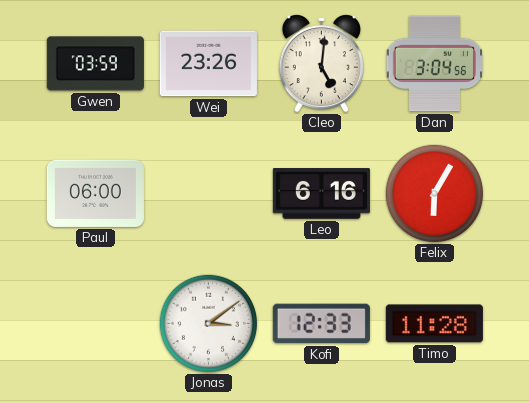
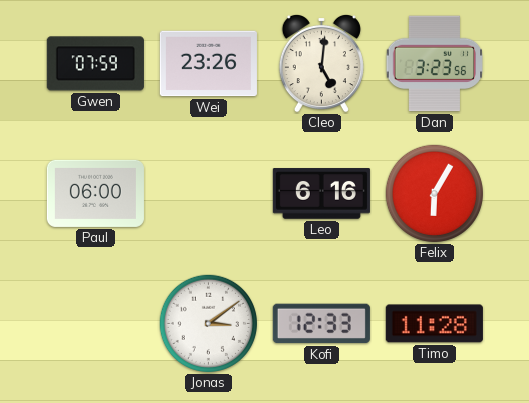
Gwen: 03:59 -> 07:59
Dan: 3:04 -> 3:23
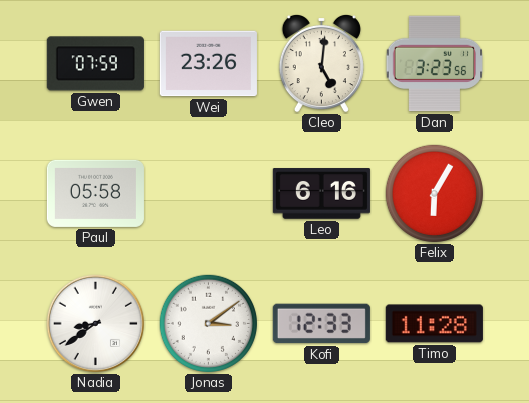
Paul: 06:00 -> 05:58
Nadia: none -> 8:39
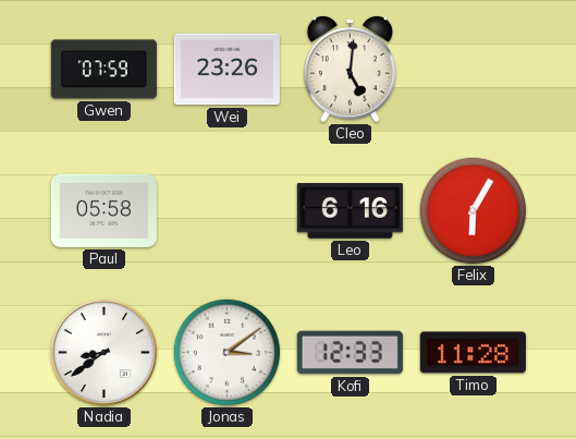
Dan: 3:23 -> none
